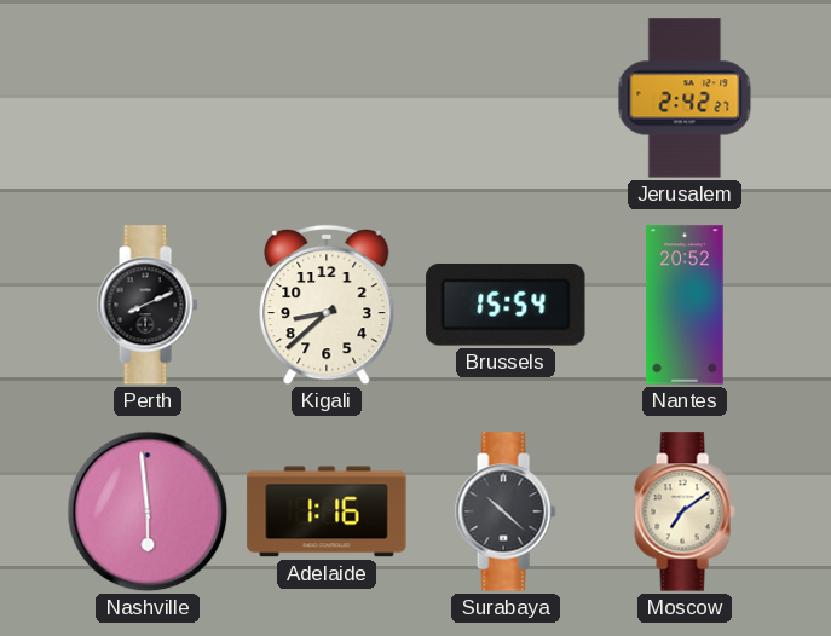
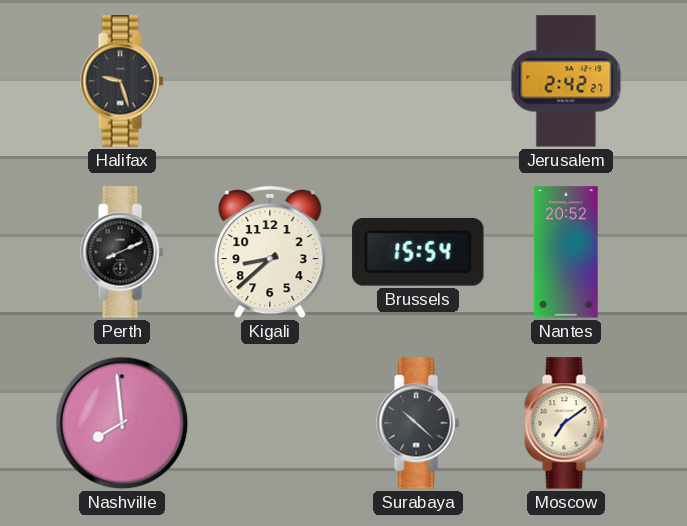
Halifax: none -> 9:27
Nashville: 5:59 -> 7:59
Adelaide: 1:16 -> none
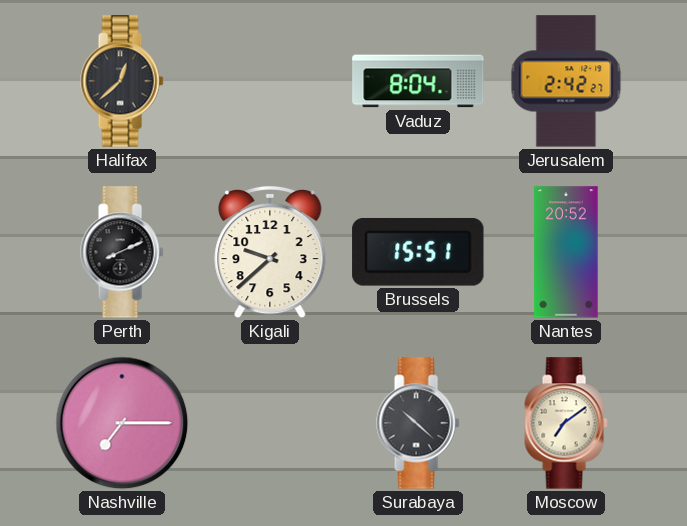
Halifax: 9:27 -> 12:38
Vaduz: none -> 8:04
Kigali: 8:38 -> 9:38
Brussels: 15:54 -> 15:51
Nashville: 7:59 -> 7:15
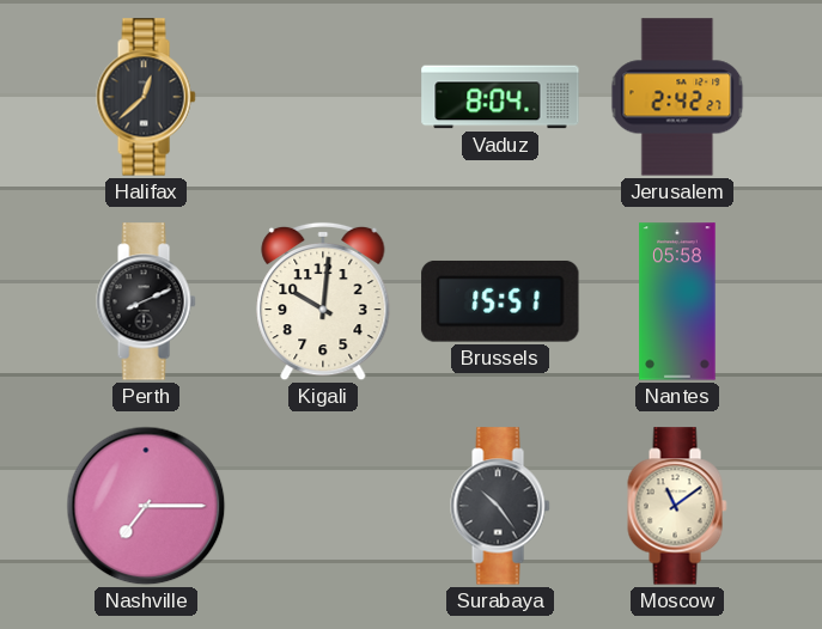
Kigali: 9:38 -> 10:01
Nantes: 20:52 -> 05:58
Surabaya: 10:22 -> 10:24
Moscow: 7:09 -> 11:09
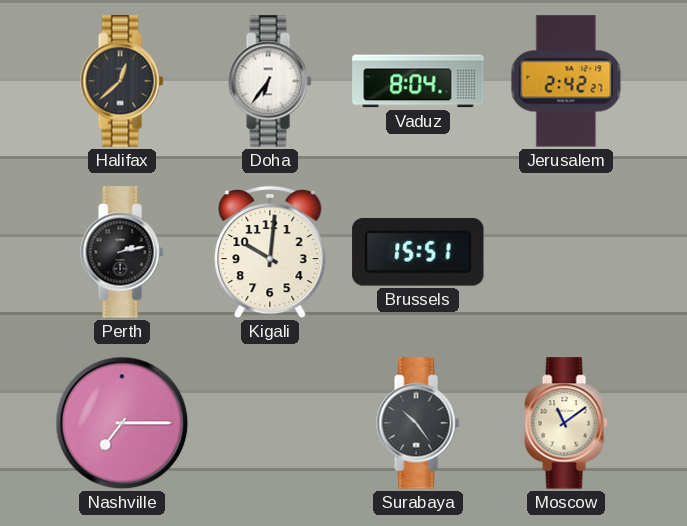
Doha: none -> 6:36
Perth: 8:11 -> 2:13
Nantes: 05:58 -> none
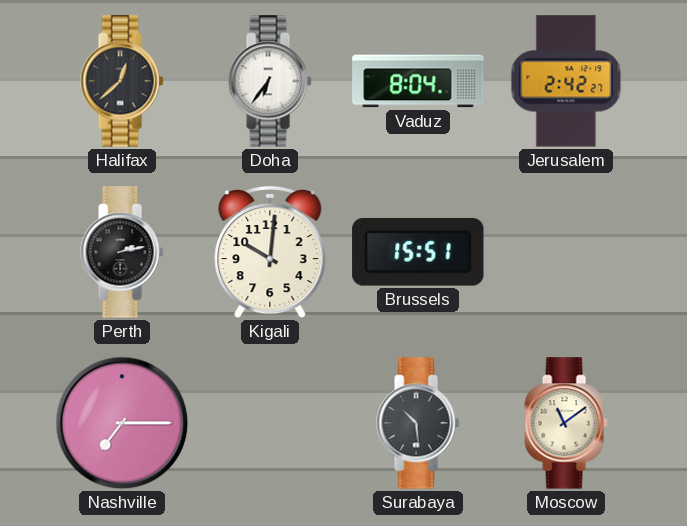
Surabaya: 10:24 -> 10:29
